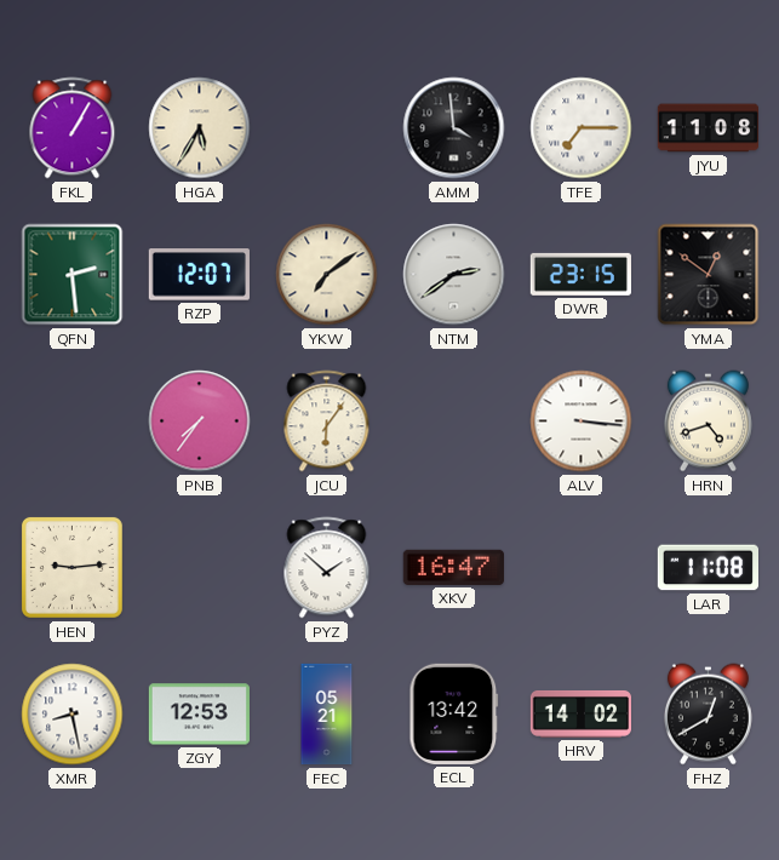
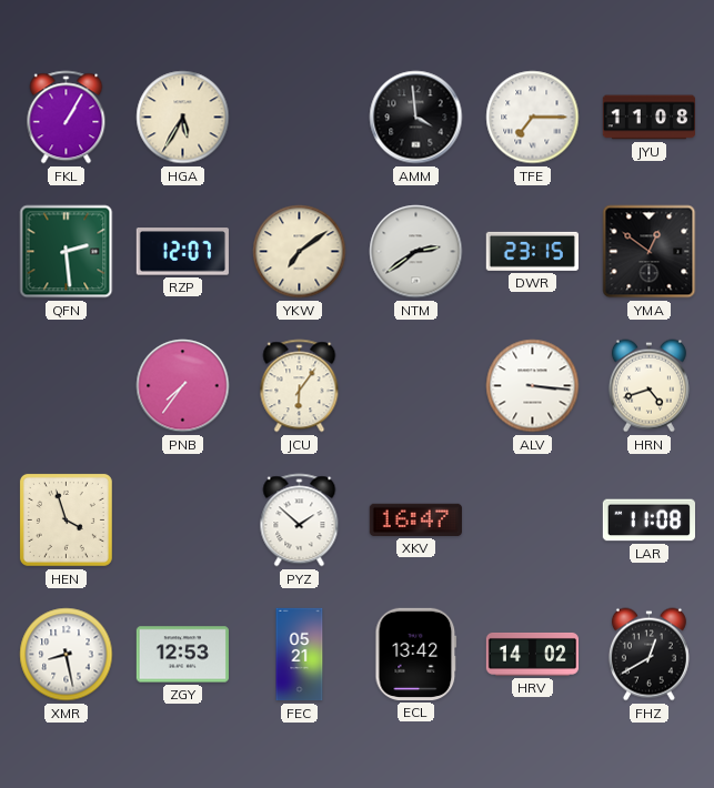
HEN: 9:14 -> 3:57
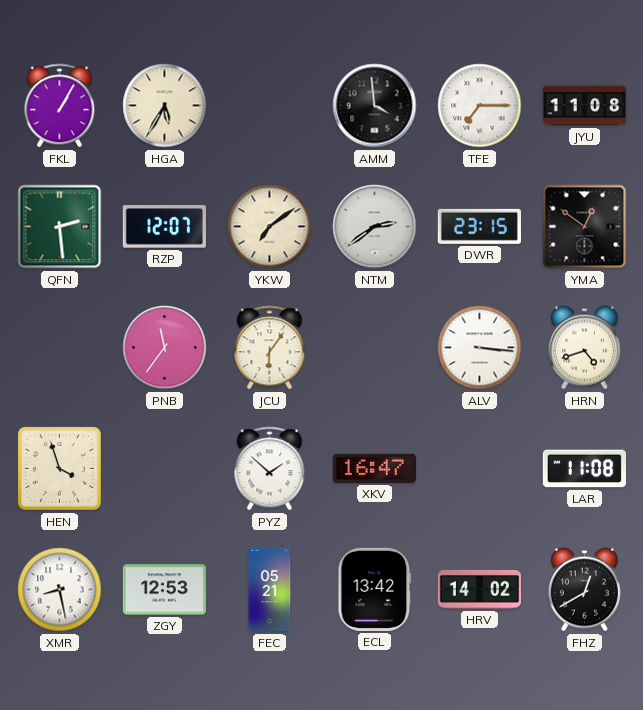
PNB: 7:36 -> 11:36
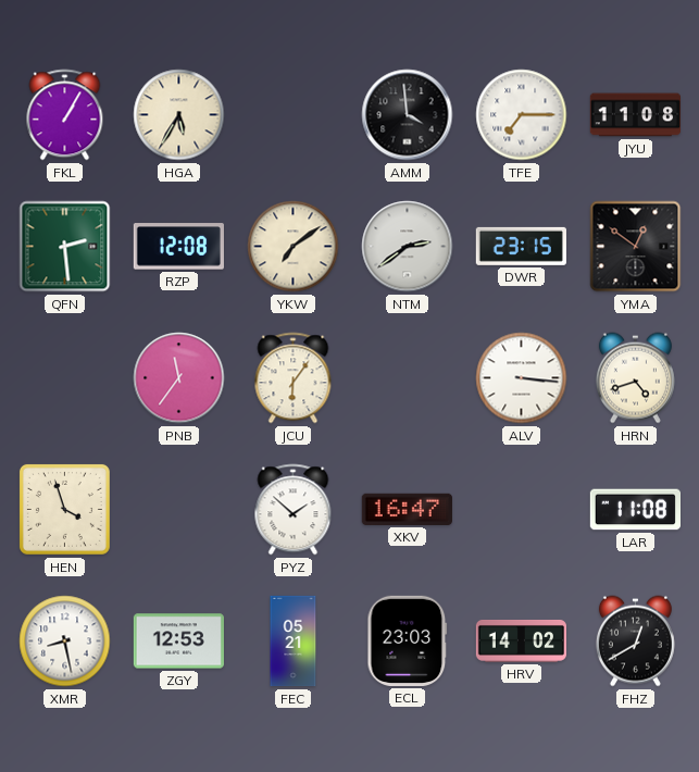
RZP: 12:07 -> 12:08
ECL: 13:42 -> 23:03
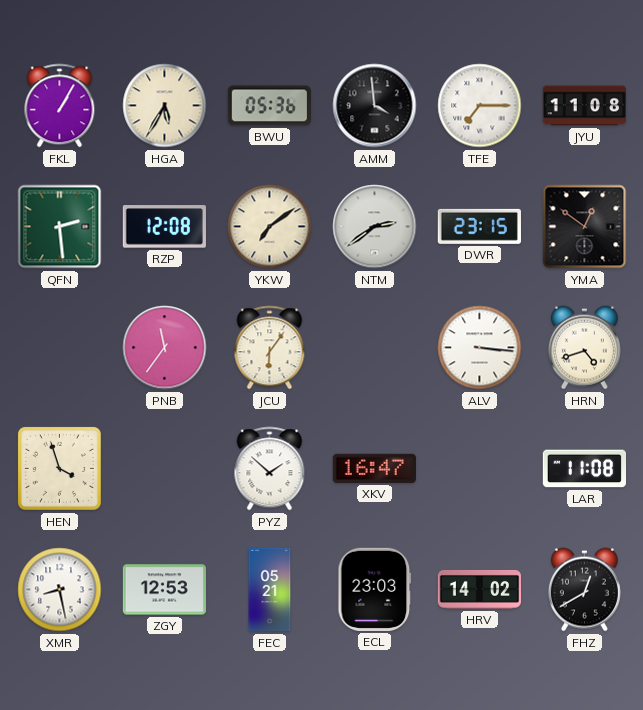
BWU: none -> 05:36
